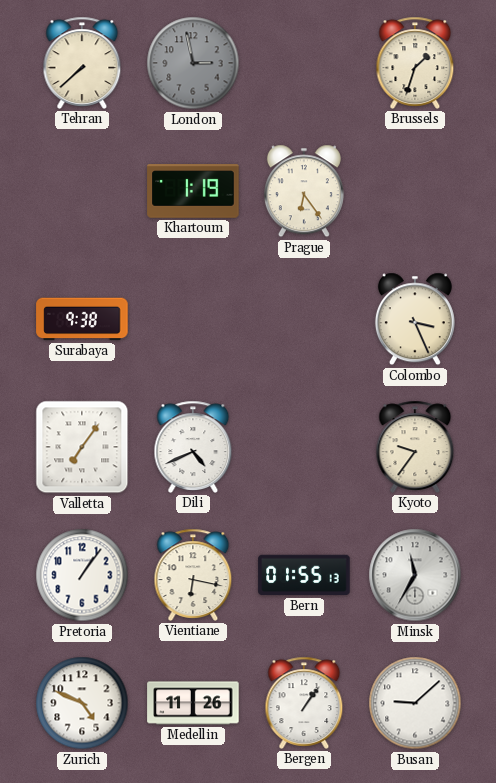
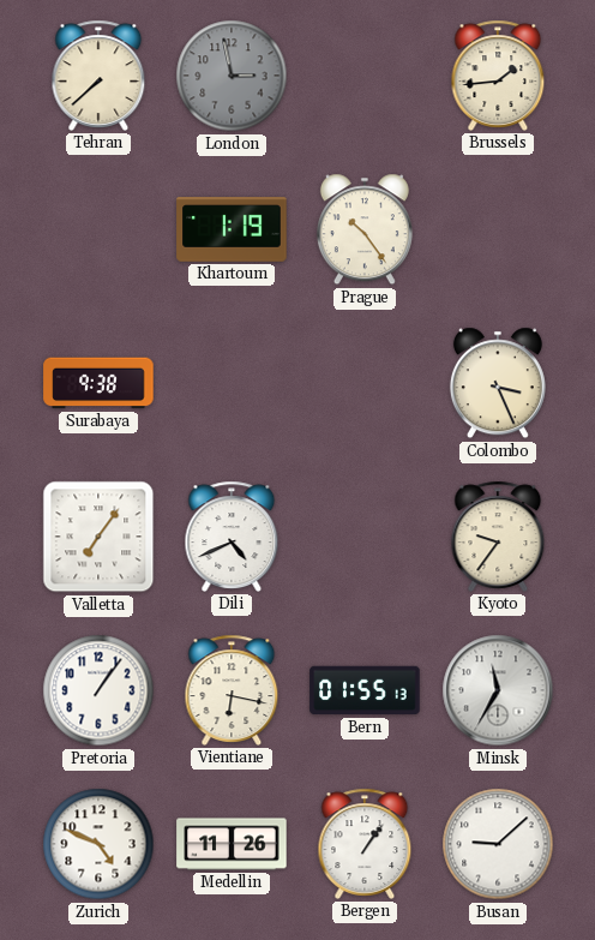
Brussels: 1:33 -> 1:44
Prague: 6:24 -> 10:24
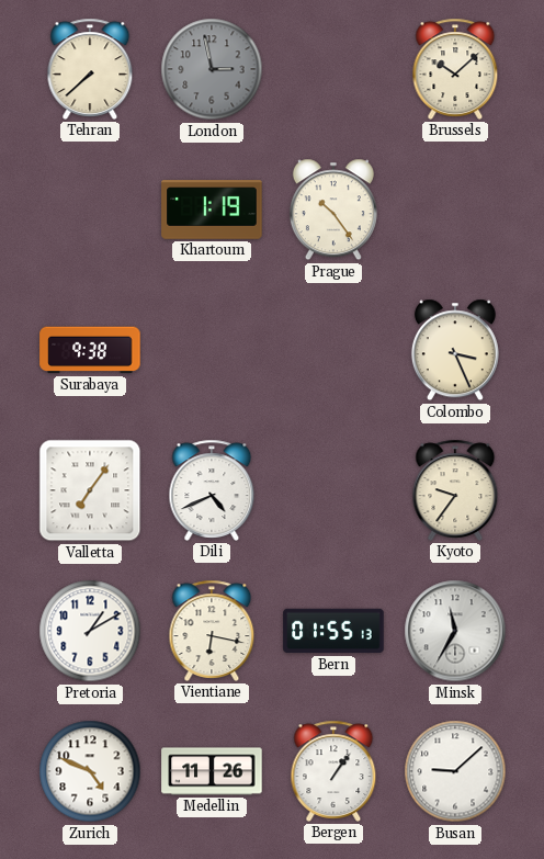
Brussels: 1:44 -> 10:08
Pretoria: 1:06 -> 1:10
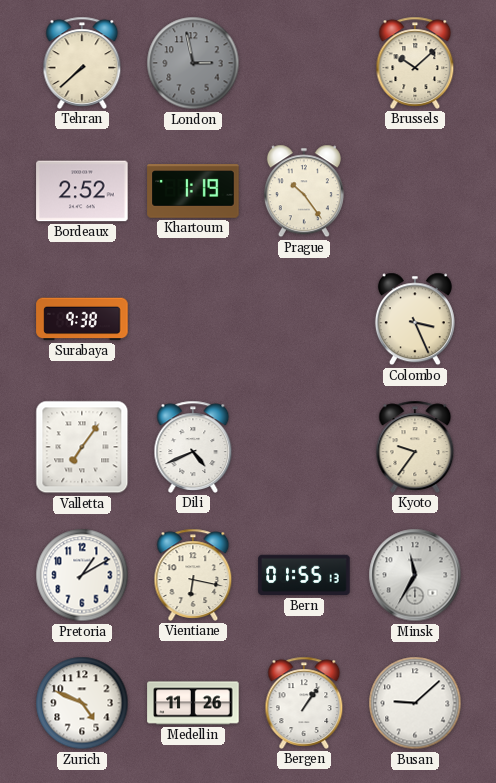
Bordeaux: none -> 2:52
